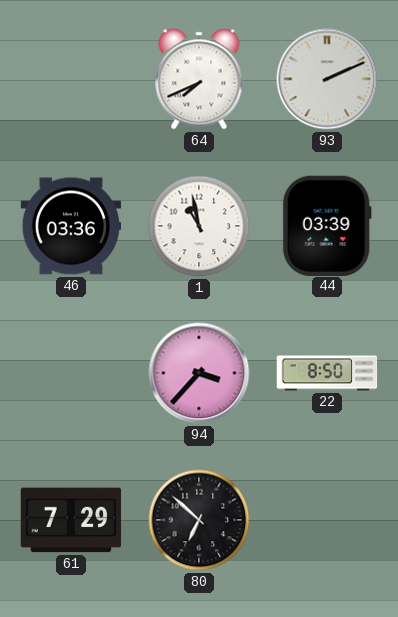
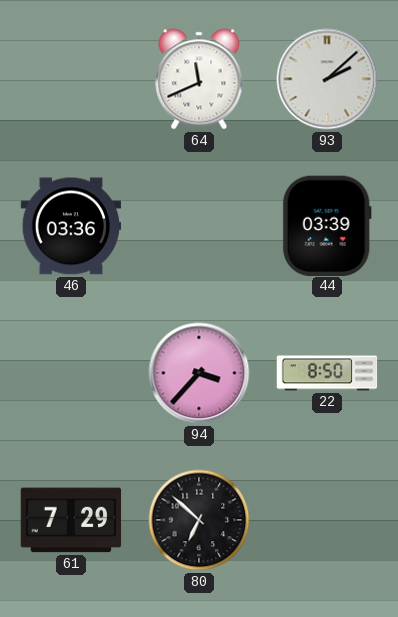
64: 7:41 -> 11:41
93: 2:11 -> 2:08
1: 10:58 -> none
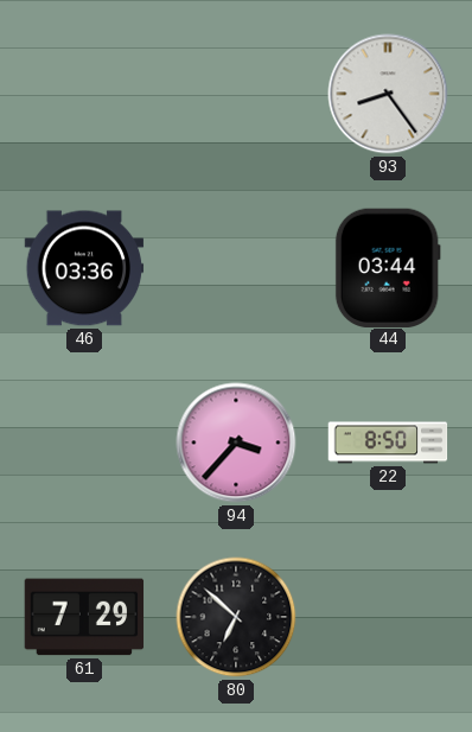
64: 11:41 -> none
93: 2:08 -> 8:24
44: 03:39 -> 03:44
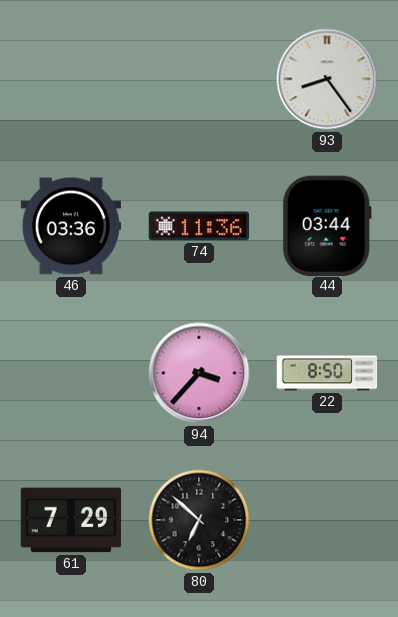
74: none -> 11:36
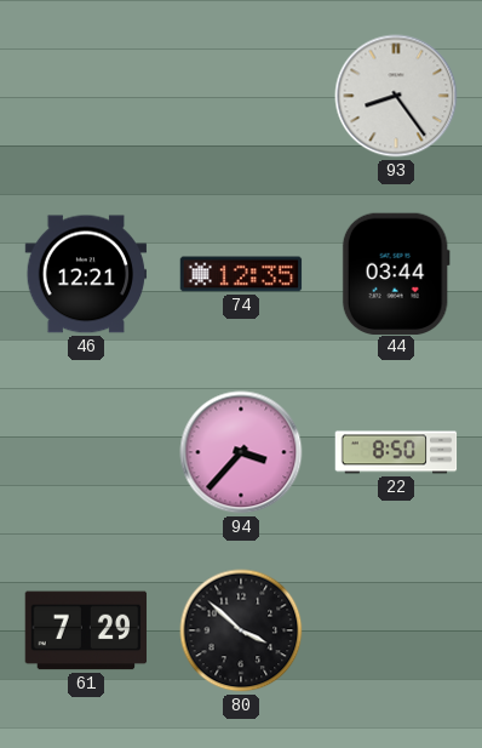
46: 03:36 -> 12:21
74: 11:36 -> 12:35
80: 6:52 -> 3:52
